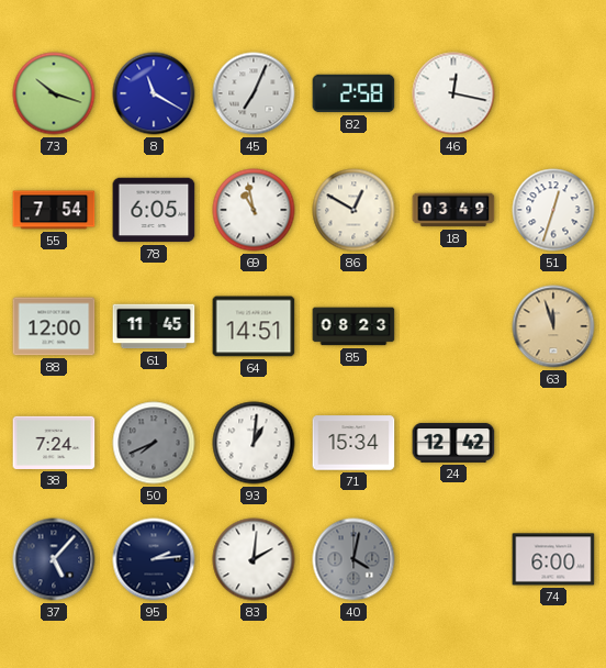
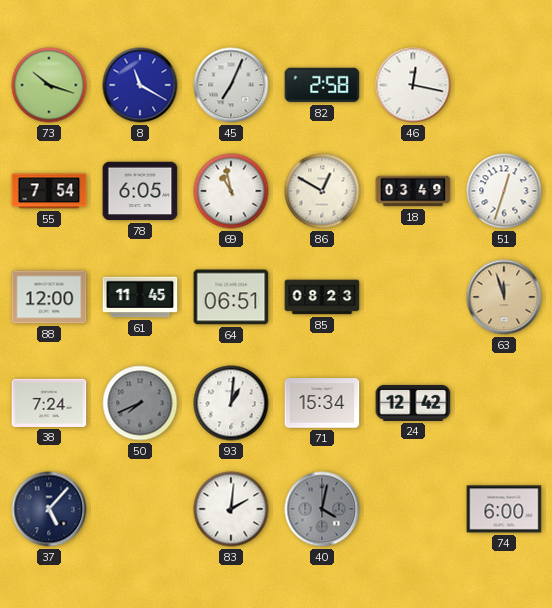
64: 14:51 -> 06:51
95: 2:14 -> none
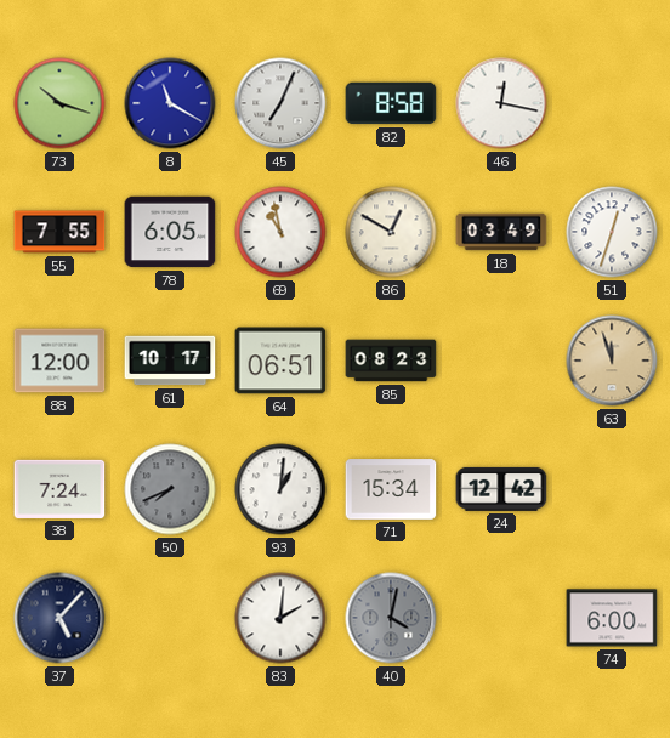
82: 2:58 -> 8:58
55: 7:54 -> 7:55
61: 11:45 -> 10:17
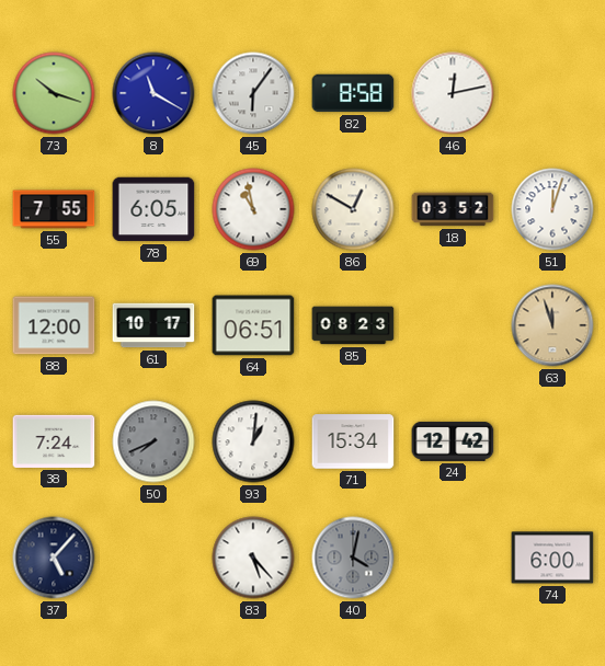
45: 7:04 -> 6:06
46: 12:17 -> 12:13
18: 03:49 -> 03:52
51: 12:33 -> 12:03
83: 2:01 -> 5:23
